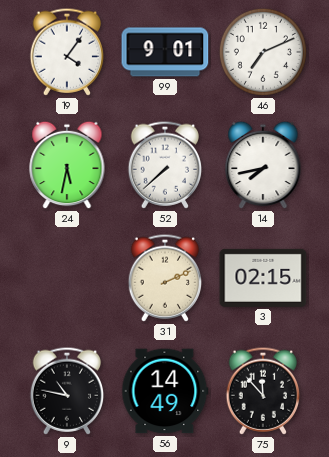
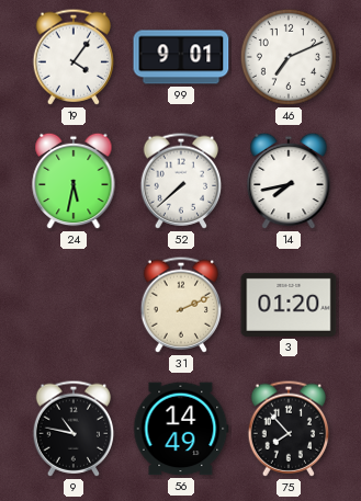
3: 02:15 -> 01:20
75: 11:53 -> 7:53
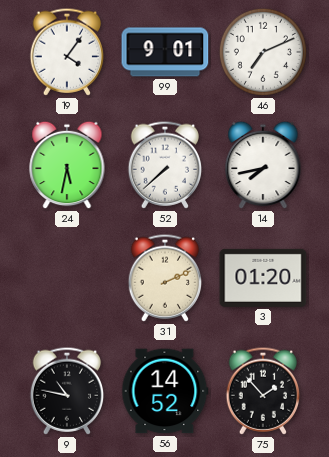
56: 14:49 -> 14:52
75: 7:53 -> 1:53
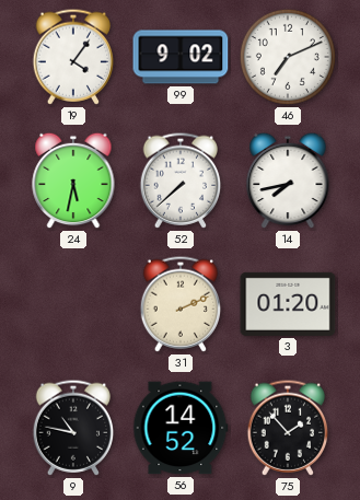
99: 9:01 -> 9:02
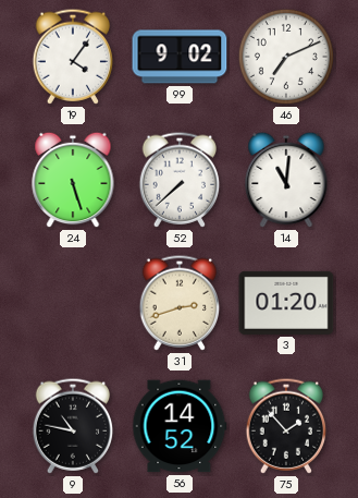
24: 5:32 -> 5:27
14: 7:43 -> 11:01
31: 2:11 -> 2:42
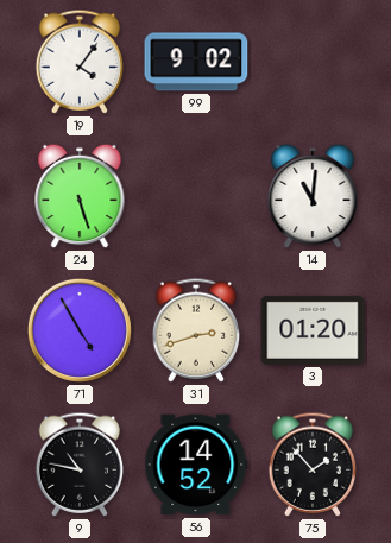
46: 7:11 -> none
52: 7:38 -> none
71: none -> 4:55
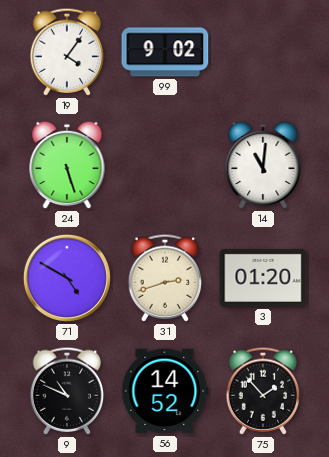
71: 4:55 -> 4:50
9: 10:47 -> 10:49
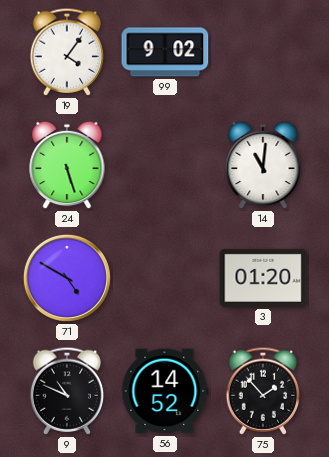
31: 2:42 -> none
